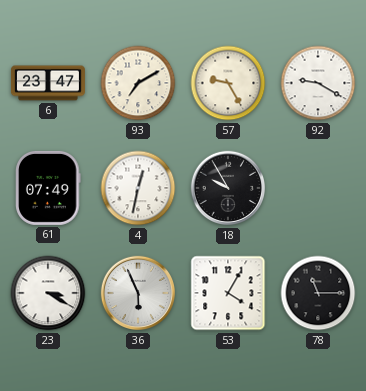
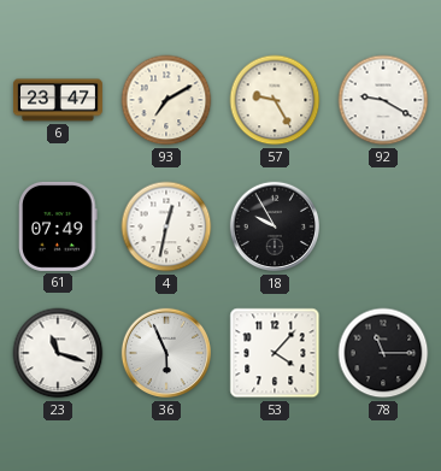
23: 3:20 -> 11:18
53: 4:05 -> 4:07
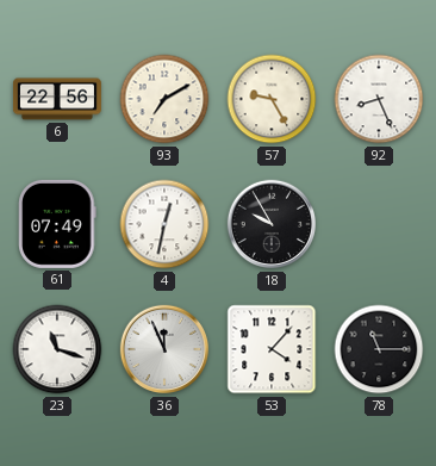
6: 23:47 -> 22:56
92: 9:20 -> 8:26
36: 5:56 -> 11:56
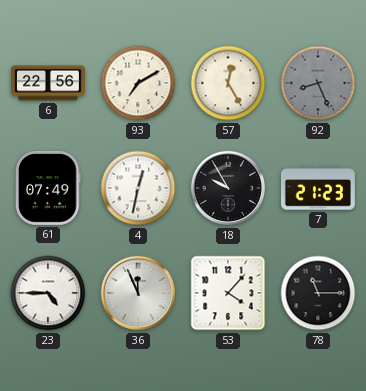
57: 9:25 -> 12:25
92 dial: white -> grey
7: none -> 21:23
23: 11:18 -> 4:45
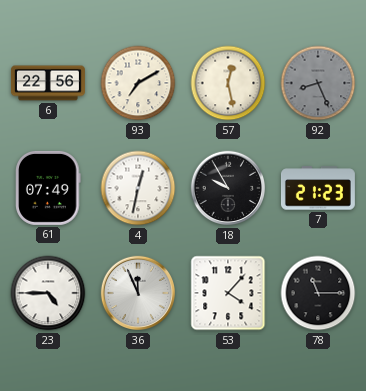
57: 12:25 -> 12:28
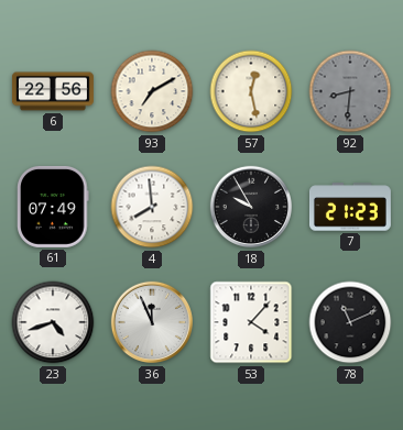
92: 8:26 -> 8:31
4: 12:32 -> 7:59
23: 4:45 -> 4:42
78: 11:15 -> 11:11
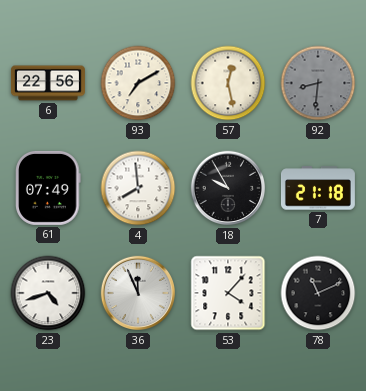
7: 21:23 -> 21:18
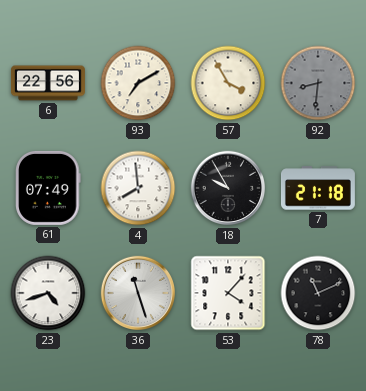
57: 12:28 -> 3:55
36: 11:56 -> 11:27
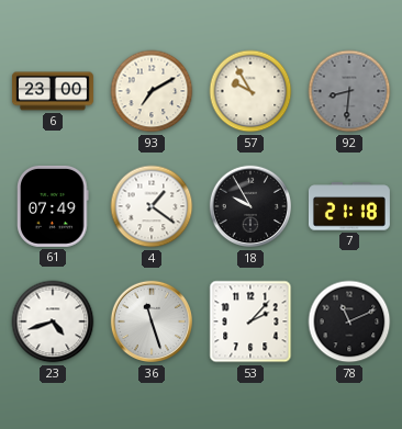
6: 22:56 -> 23:00
57: 3:55 -> 9:55
4: 7:59 -> 1:21
53: 4:07 -> 2:07
